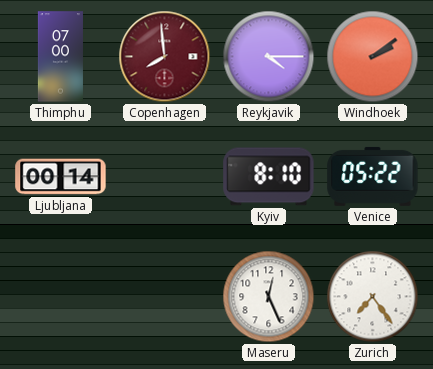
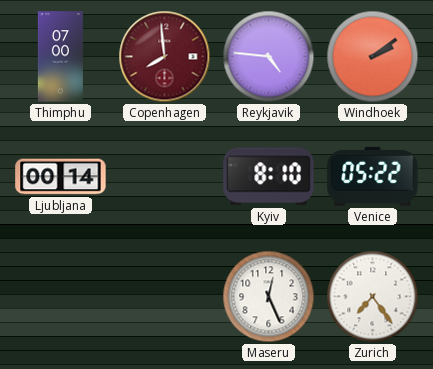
Reykjavik: 4:15 -> 4:46
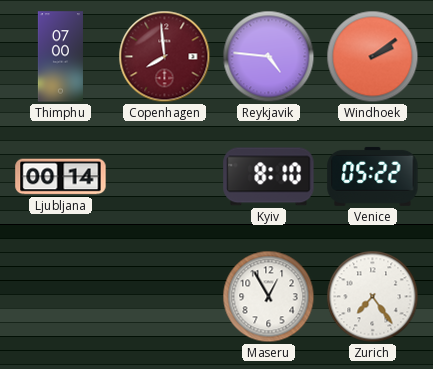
Maseru: 12:26 -> 12:55
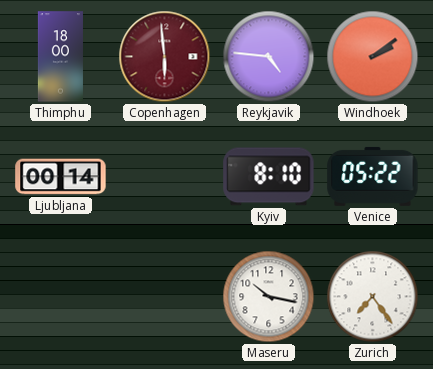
Thimphu: 07:00 -> 18:00
Copenhagen: 7:59 -> 5:59
Maseru: 12:55 -> 10:17
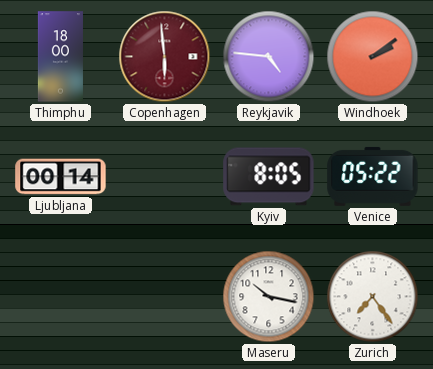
Kyiv: 8:10 -> 8:05
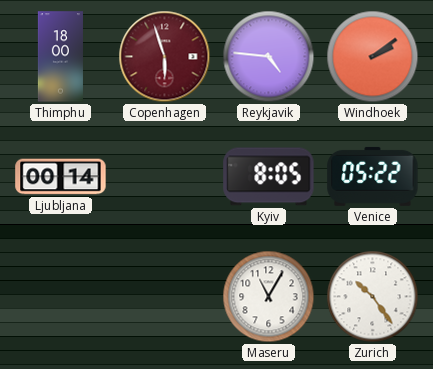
Copenhagen: 5:59 -> 5:57
Maseru: 10:17 -> 11:05
Zurich: 7:24 -> 10:24
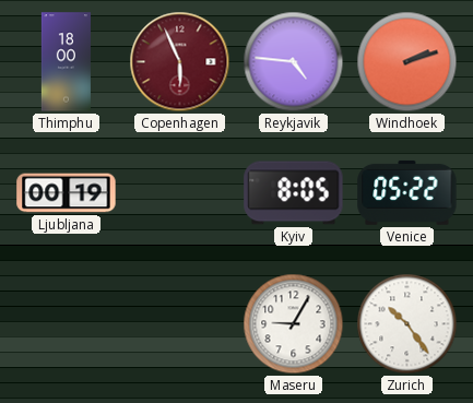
Copenhagen: 5:57 -> 5:56
Windhoek: 2:09 -> 2:12
Ljubljana: 00:14 -> 00:19
Maseru: 11:05 -> 9:05
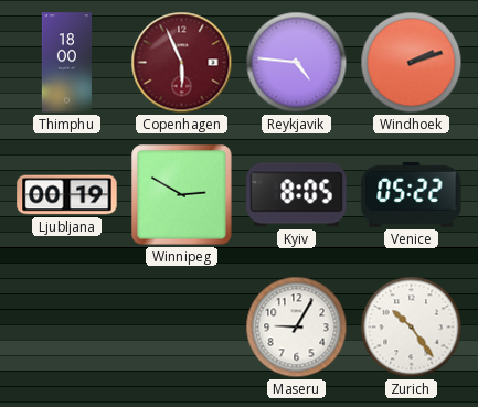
Winnipeg: none -> 2:50
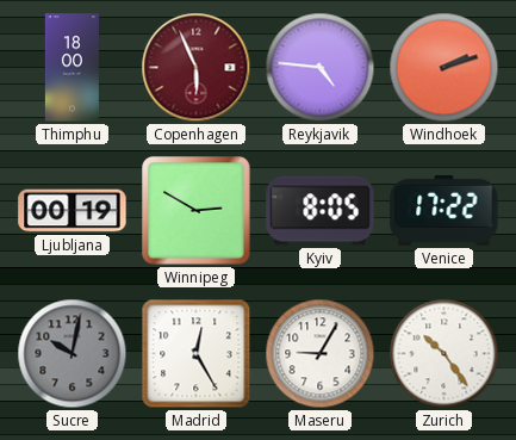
Venice: 05:22 -> 17:22
Sucre: none -> 10:02
Madrid: none -> 12:25
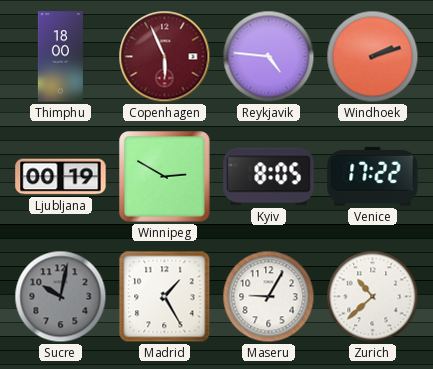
Madrid: 12:25 -> 1:25
Zurich: 10:24 -> 10:38
